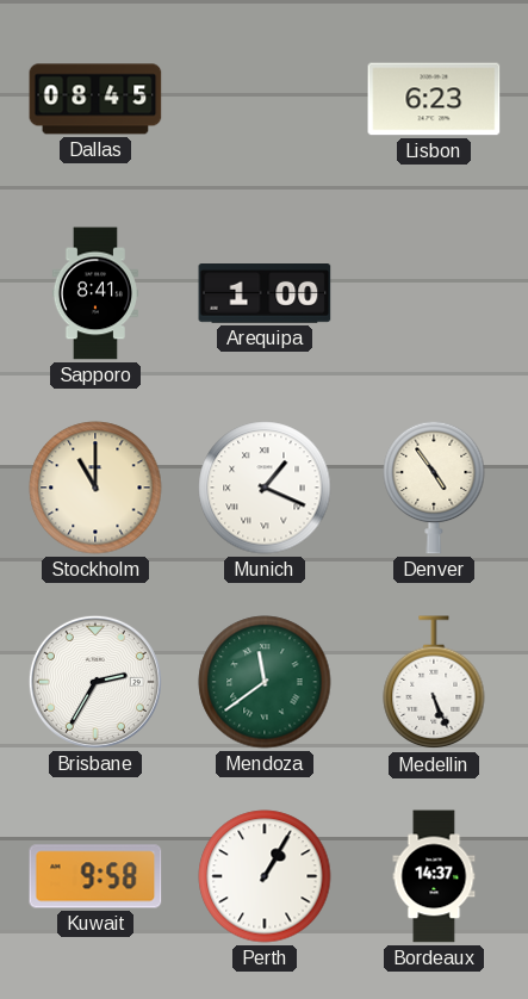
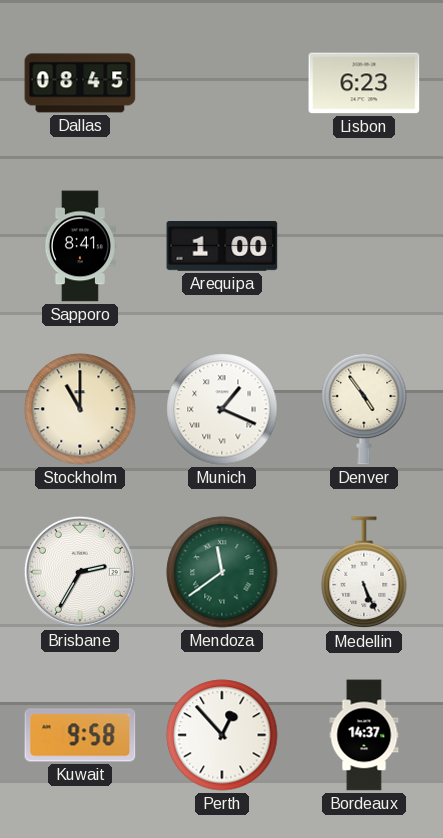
Perth: 1:05 -> 12:53
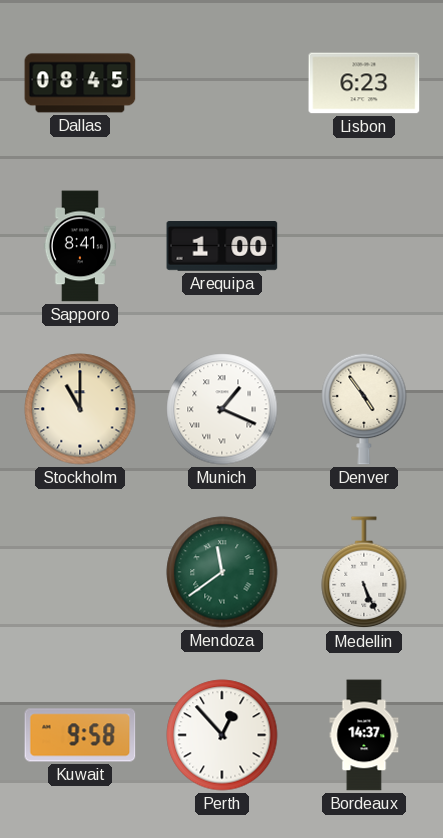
Brisbane: 2:35 -> none
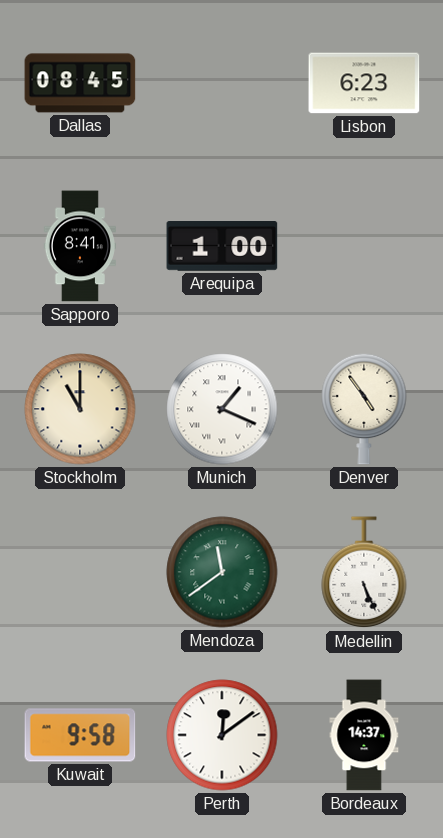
Perth: 12:53 -> 12:09
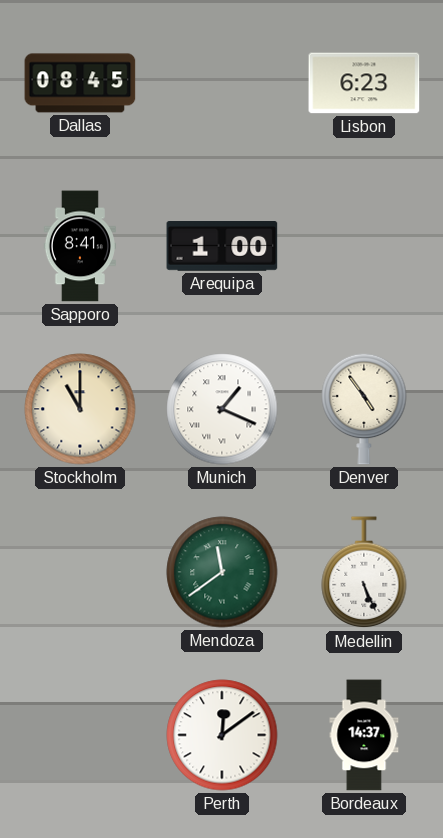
Kuwait: 9:58 -> none
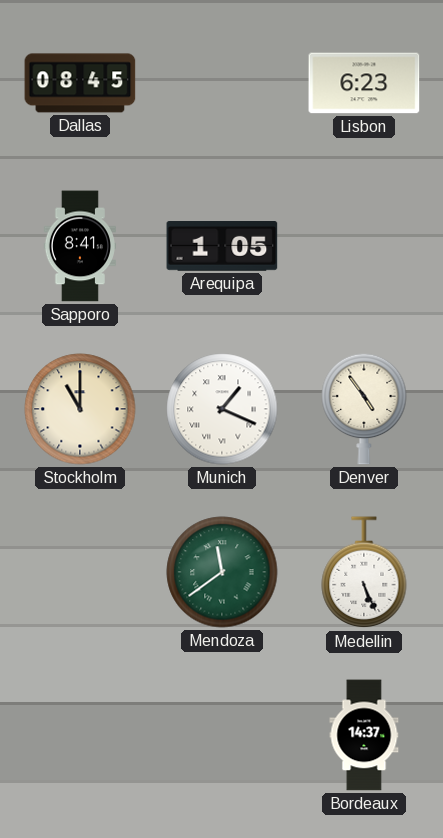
Arequipa: 1:00 -> 1:05
Perth: 12:09 -> none
